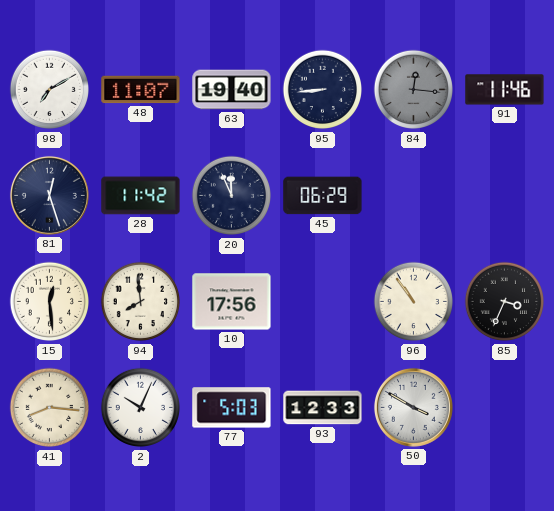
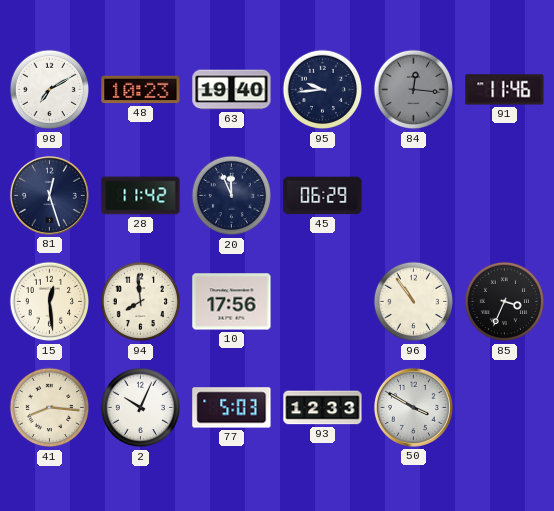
48: 11:07 -> 10:23
95: 8:44 -> 9:44
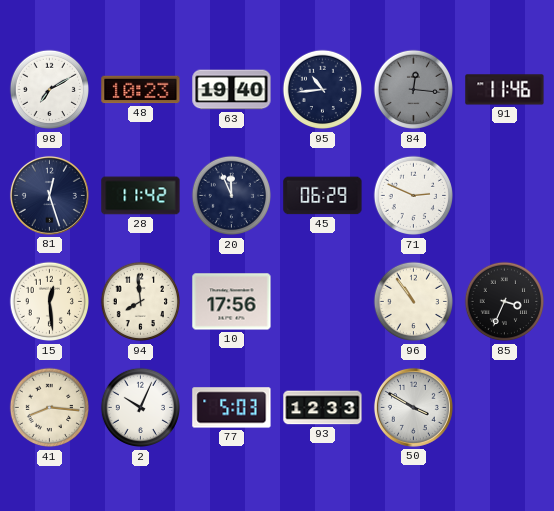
95: 9:44 -> 10:44
71: none -> 2:49
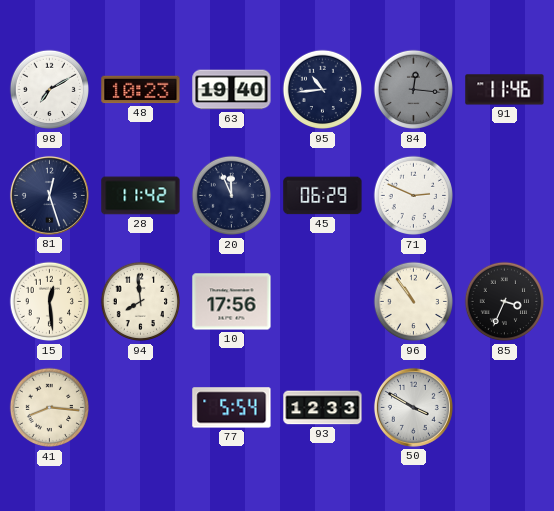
2: 10:04 -> none
77: 5:03 -> 5:54
